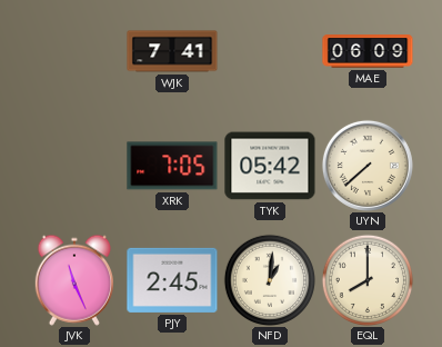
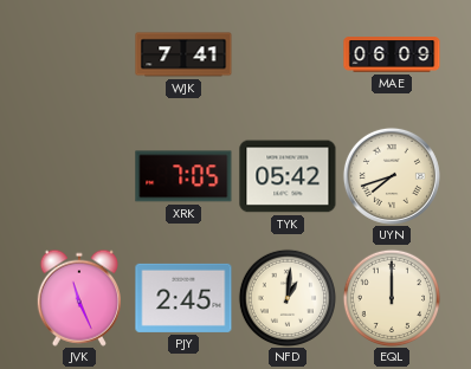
UYN: 7:38 -> 7:42
EQL: 8:00 -> 12:00
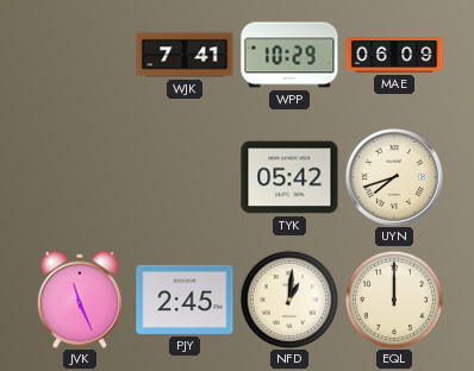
WPP: none -> 10:29
XRK: 7:05 -> none
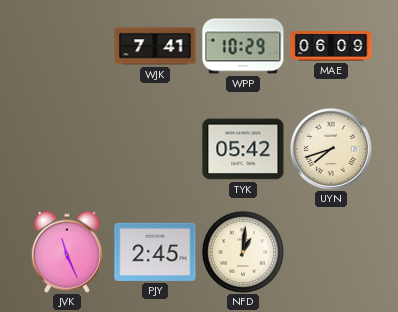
EQL: 12:00 -> none
